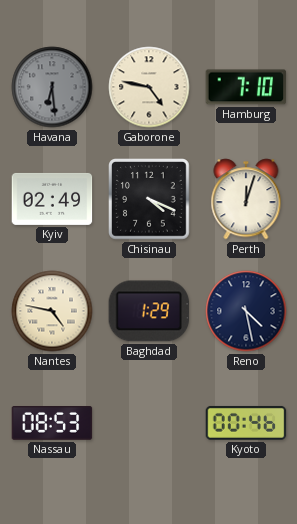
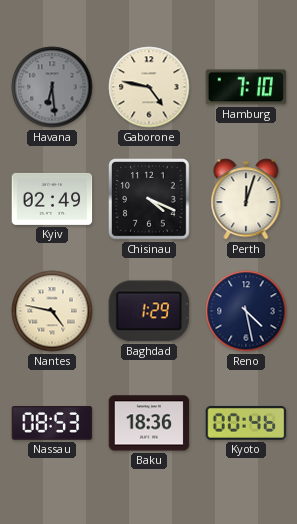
Baku: none -> 18:36
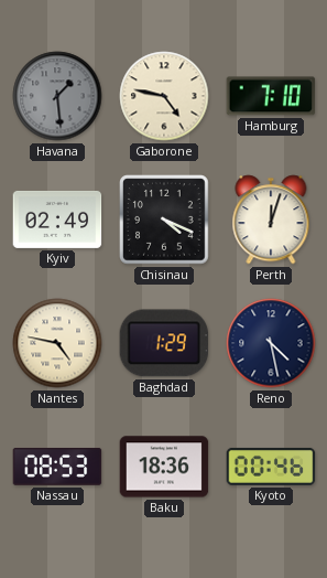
Havana: 6:29 -> 1:29
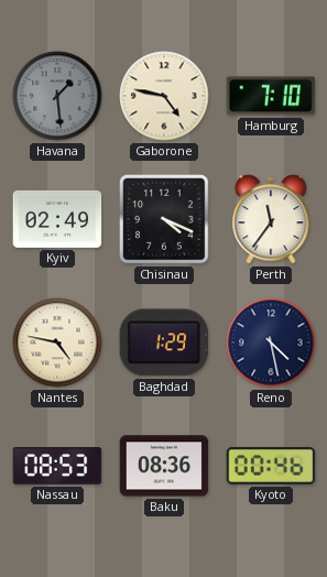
Perth: 12:03 -> 11:36
Baku: 18:36 -> 08:36
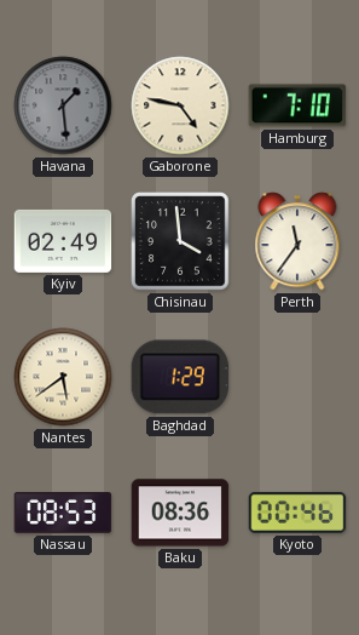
Chisinau: 4:19 -> 3:59
Nantes: 4:47 -> 5:39
Reno: 4:28 -> none
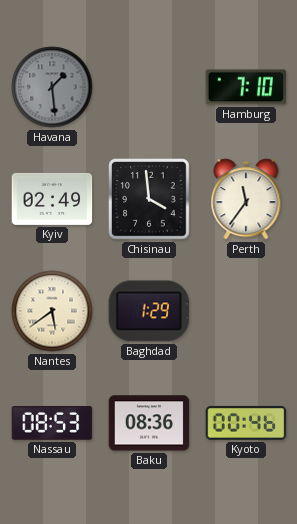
Gaborone: 4:47 -> none
